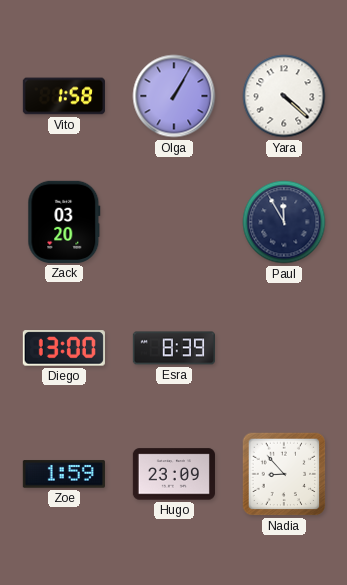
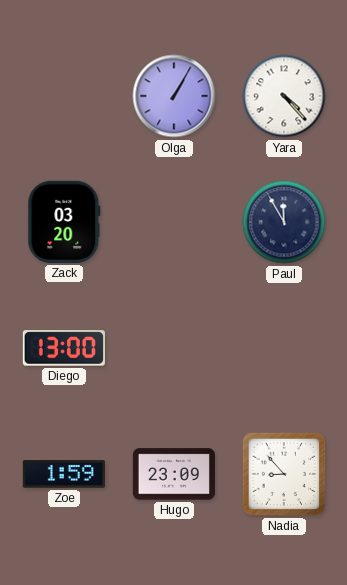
Vito: 1:58 -> none
Yara: 4:22 -> 4:23
Esra: 8:39 -> none
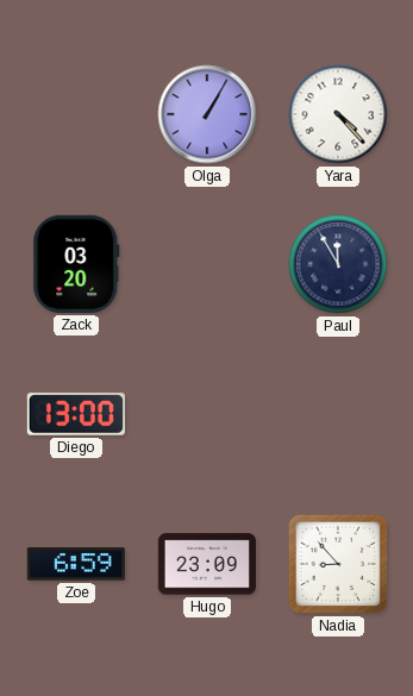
Zoe: 1:59 -> 6:59
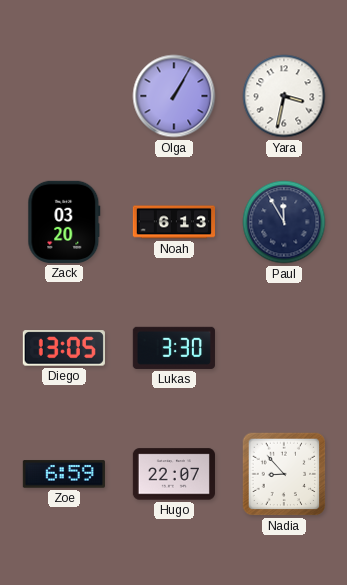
Yara: 4:23 -> 3:32
Noah: none -> 6:13
Diego: 13:00 -> 13:05
Lukas: none -> 3:30
Hugo: 23:09 -> 22:07
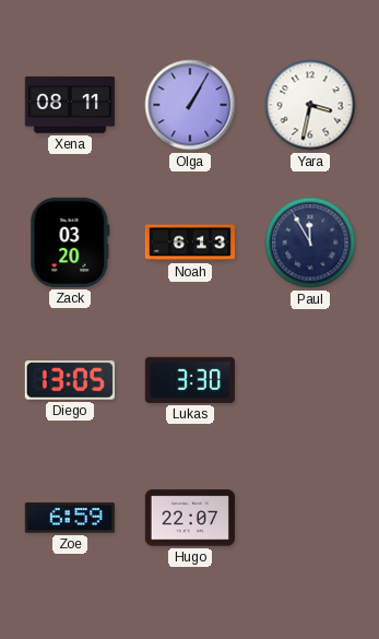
Xena: none -> 08:11
Nadia: 8:53 -> none
